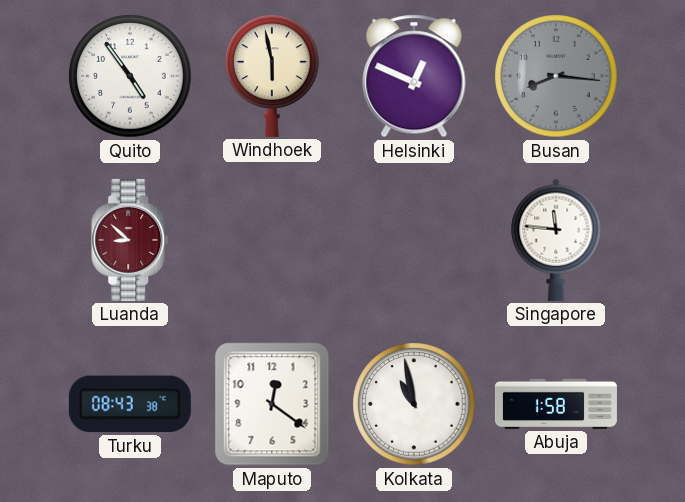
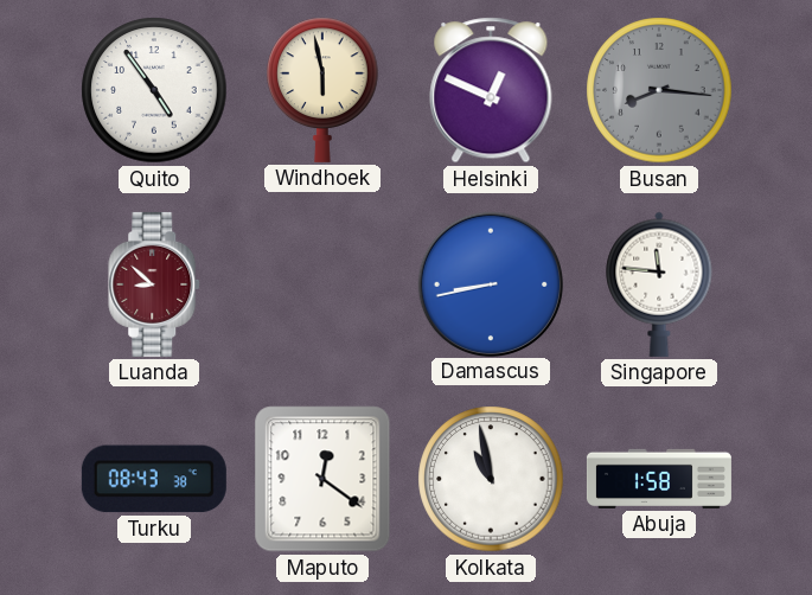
Damascus: none -> 8:43
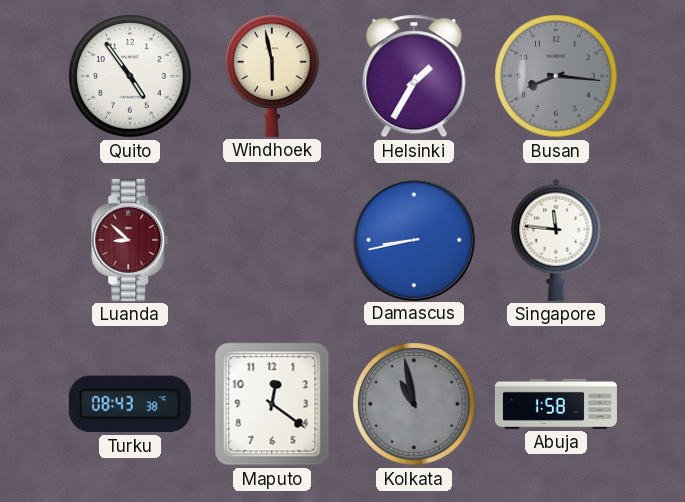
Helsinki: 12:49 -> 1:35
Kolkata dial: white -> grey
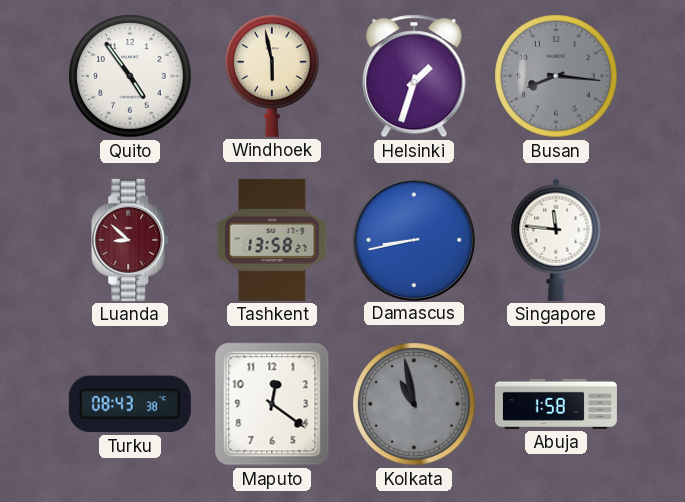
Helsinki: 1:35 -> 1:33
Tashkent: none -> 13:58
